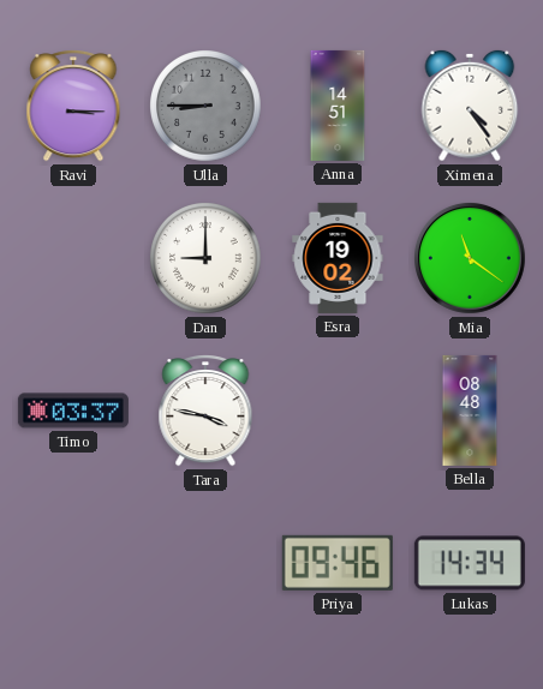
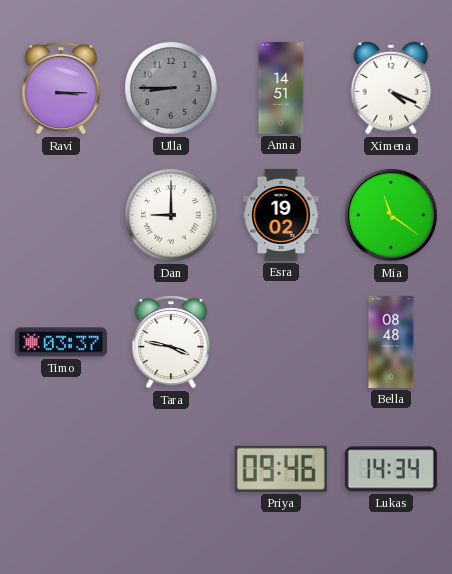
Ximena: 4:24 -> 4:19
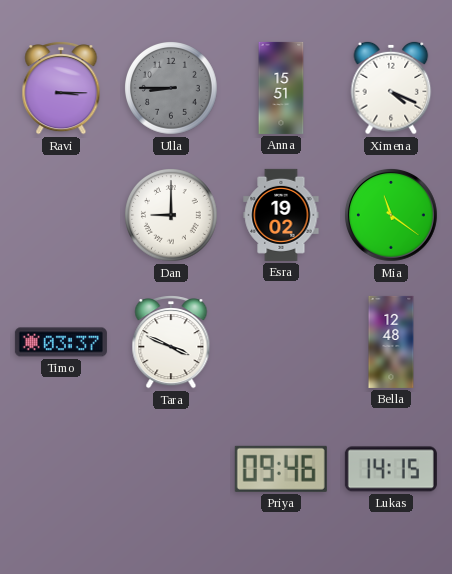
Anna: 14:51 -> 15:51
Tara: 3:47 -> 3:49
Bella: 08:48 -> 12:48
Lukas: 14:34 -> 14:15
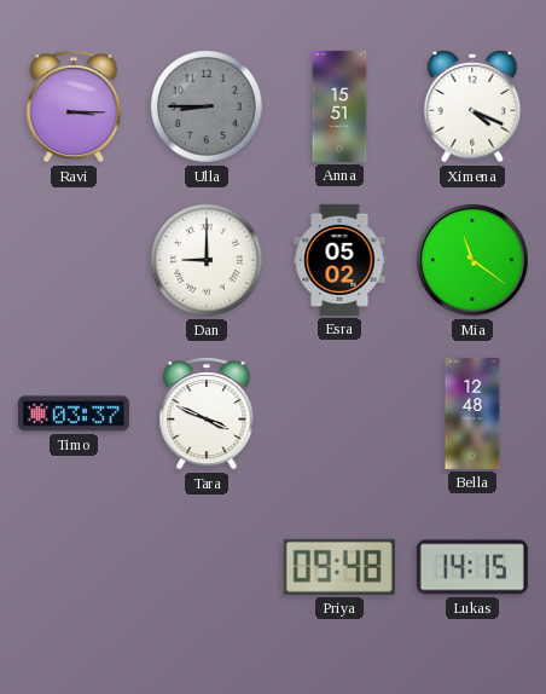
Esra: 19:02 -> 05:02
Priya: 09:46 -> 09:48
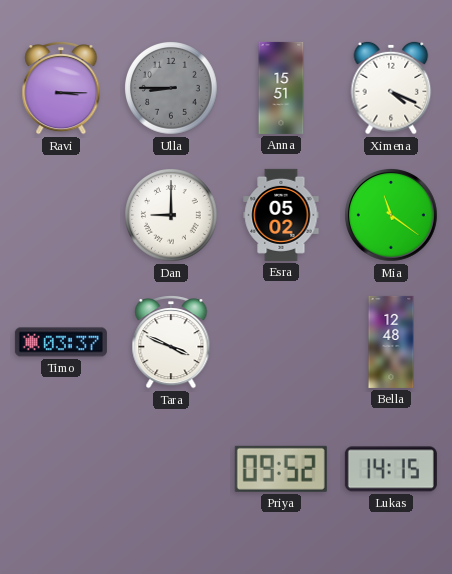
Priya: 09:48 -> 09:52
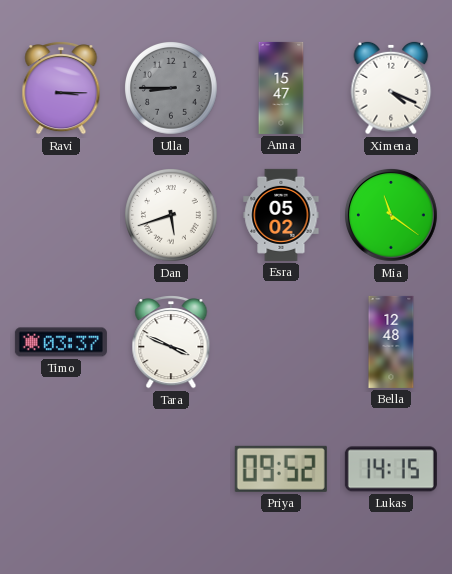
Anna: 15:51 -> 15:47
Dan: 9:00 -> 5:42
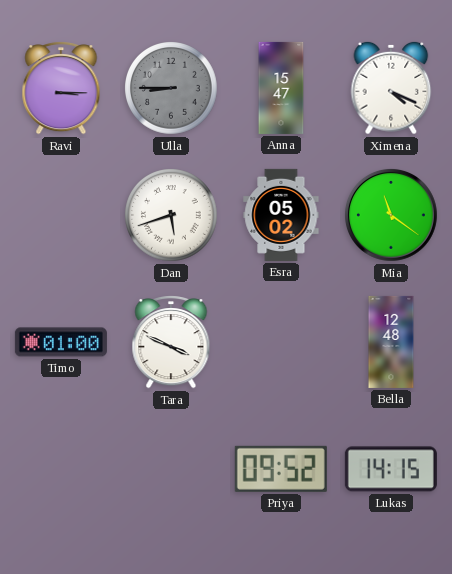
Timo: 03:37 -> 01:00
